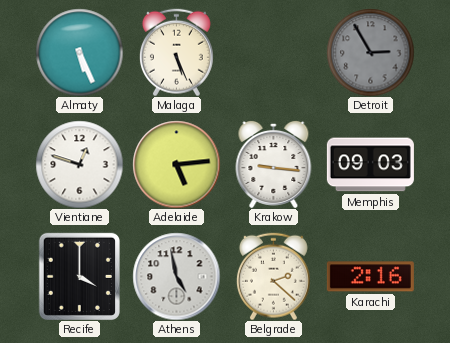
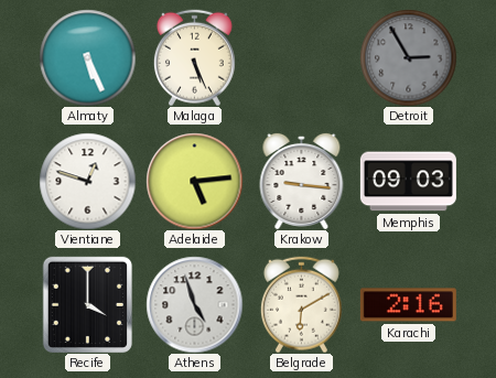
Athens: 4:58 -> 4:57
Belgrade: 2:22 -> 6:10
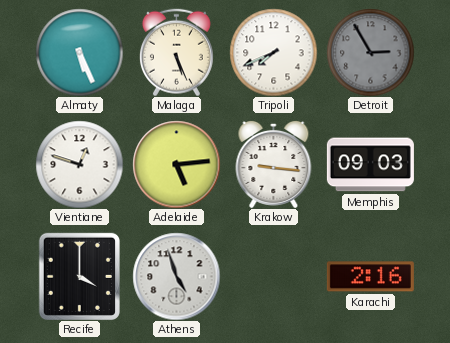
Tripoli: none -> 7:41
Belgrade: 6:10 -> none
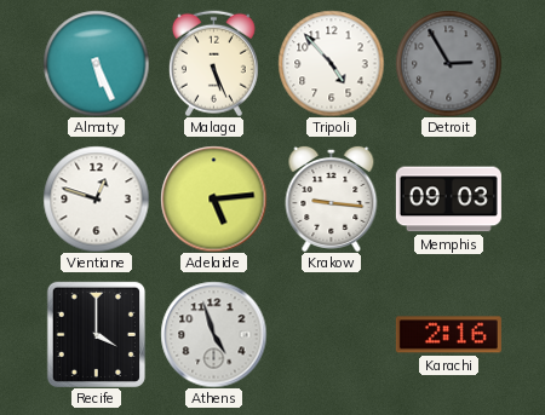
Tripoli: 7:41 -> 4:53
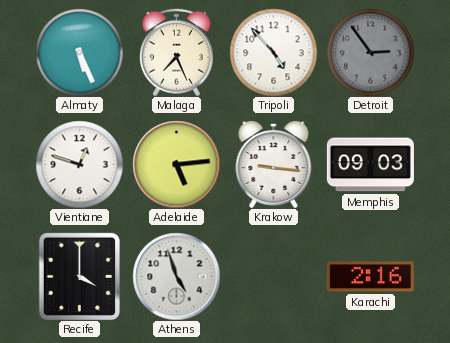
Malaga: 5:26 -> 7:26
Detroit: 2:55 -> 2:54
